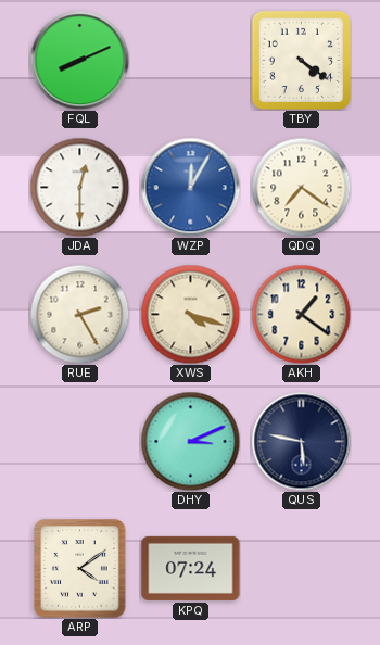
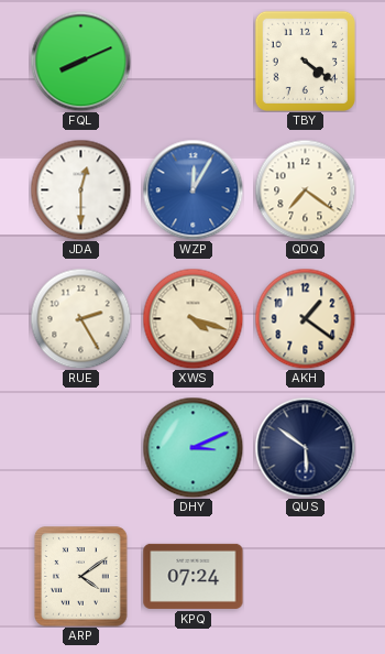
QUS: 5:47 -> 5:51
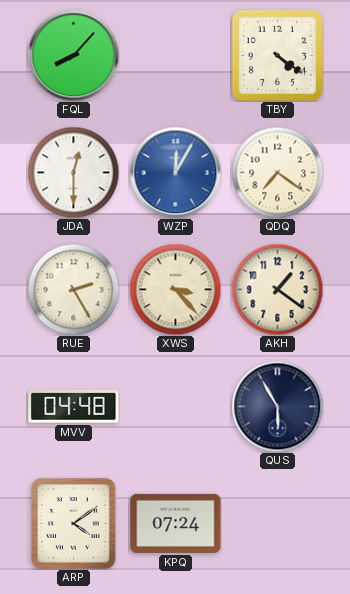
FQL: 8:11 -> 8:07
XWS: 4:18 -> 3:23
MVV: none -> 04:48
DHY: 3:11 -> none
QUS: 5:51 -> 5:55
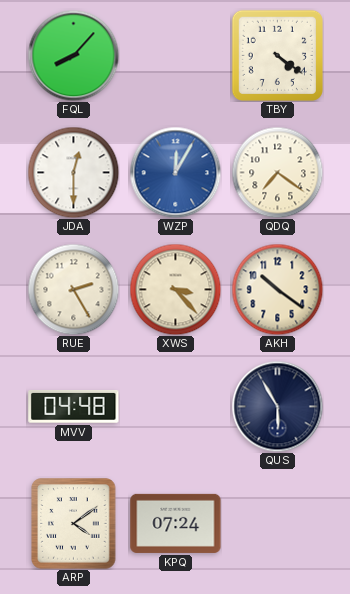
AKH: 1:21 -> 10:21
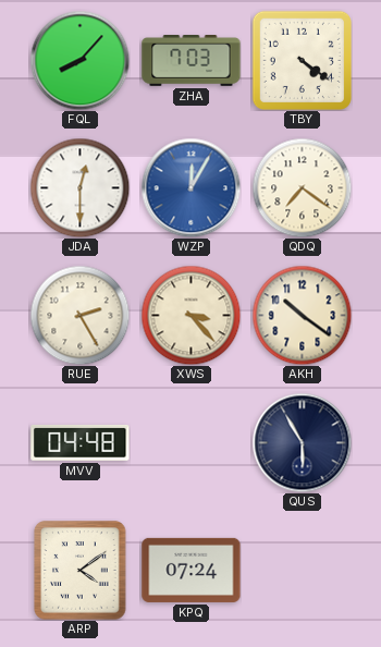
ZHA: none -> 7:03
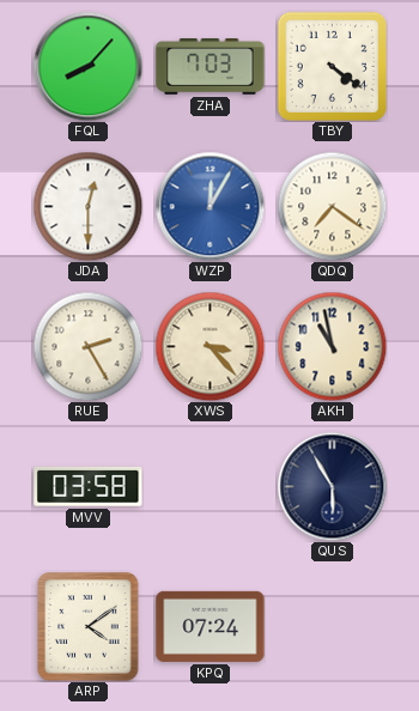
AKH: 10:21 -> 10:58
MVV: 04:48 -> 03:58
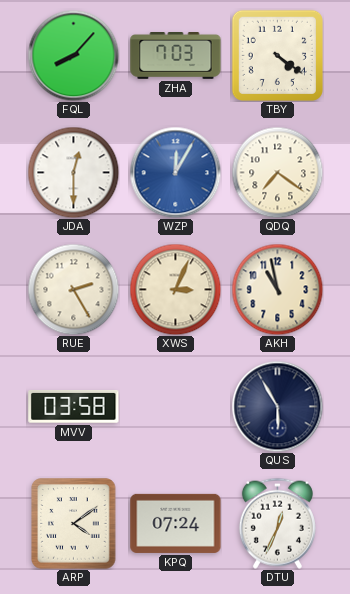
XWS: 3:23 -> 3:04
DTU: none -> 12:34
